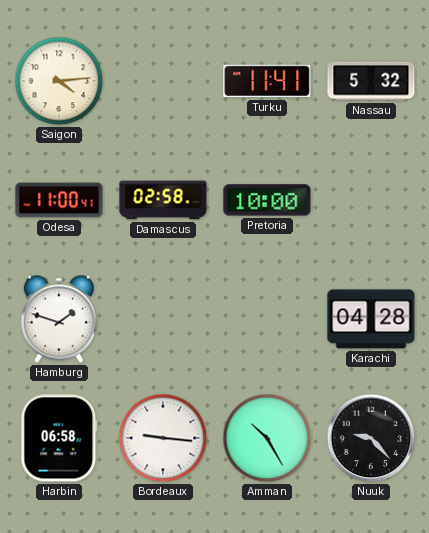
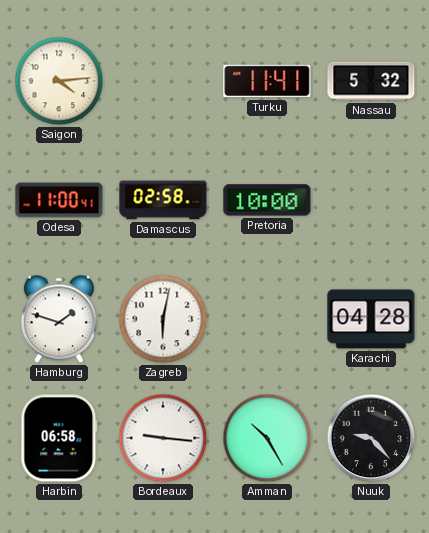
Zagreb: none -> 6:02
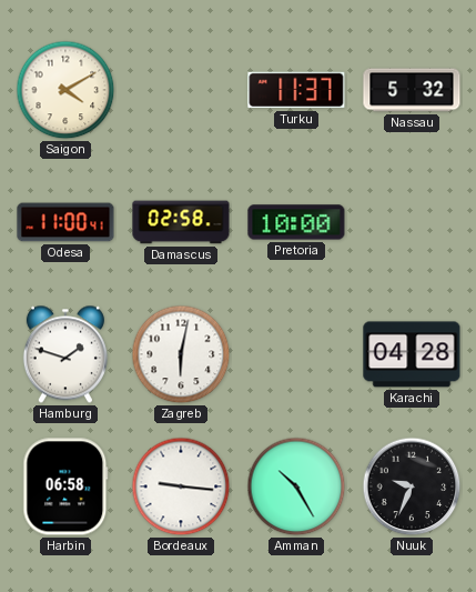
Saigon: 4:14 -> 4:10
Turku: 11:41 -> 11:37
Nuuk: 9:23 -> 9:34
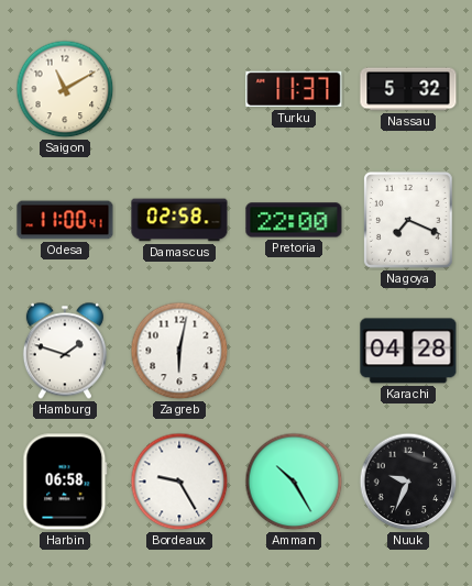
Saigon: 4:10 -> 11:10
Pretoria: 10:00 -> 22:00
Nagoya: none -> 7:19
Bordeaux: 9:16 -> 9:25
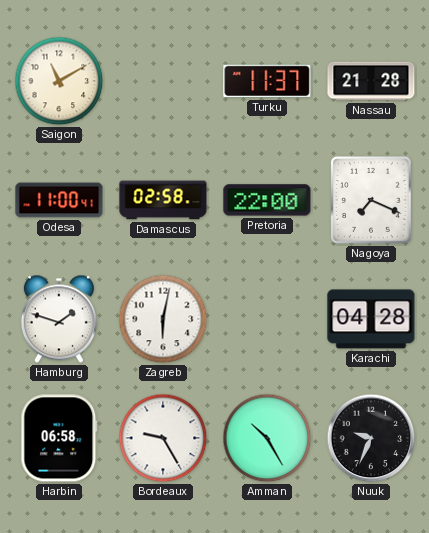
Nassau: 5:32 -> 21:28
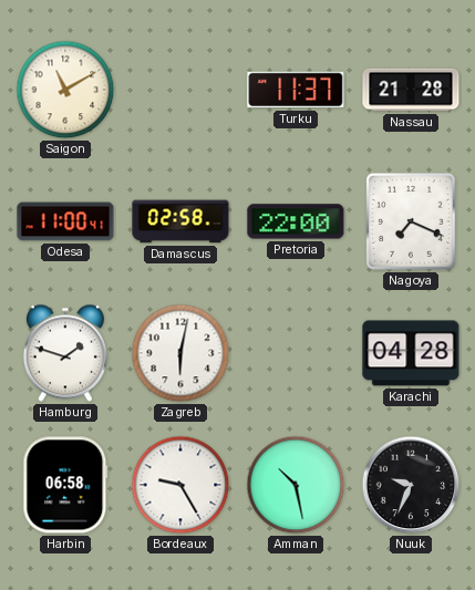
Amman: 10:25 -> 10:28
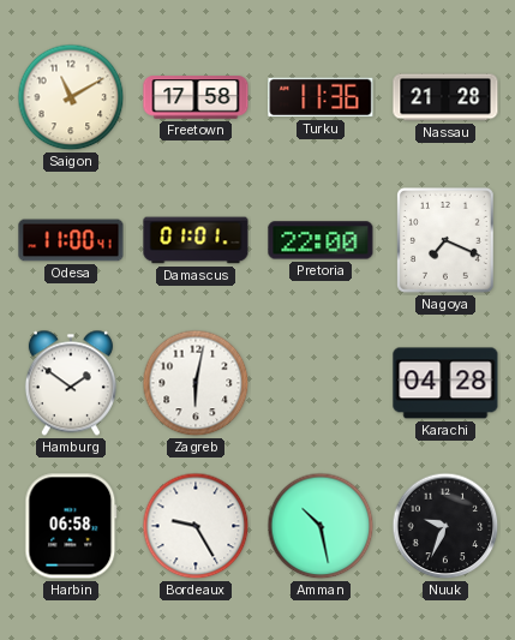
Freetown: none -> 17:58
Turku: 11:37 -> 11:36
Damascus: 02:58 -> 01:01
Hamburg: 1:48 -> 1:51
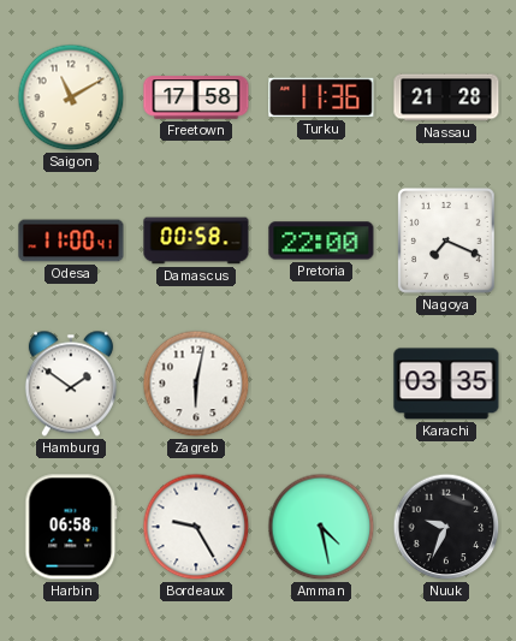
Damascus: 01:01 -> 00:58
Karachi: 04:28 -> 03:35
Amman: 10:28 -> 4:28
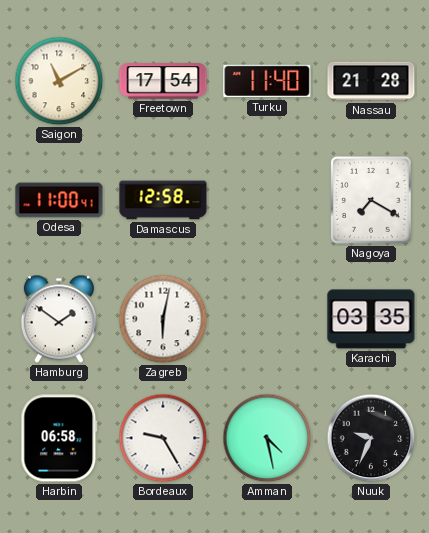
Freetown: 17:58 -> 17:54
Turku: 11:36 -> 11:40
Damascus: 00:58 -> 12:58
Pretoria: 22:00 -> none
Nagoya: 7:19 -> 7:20
